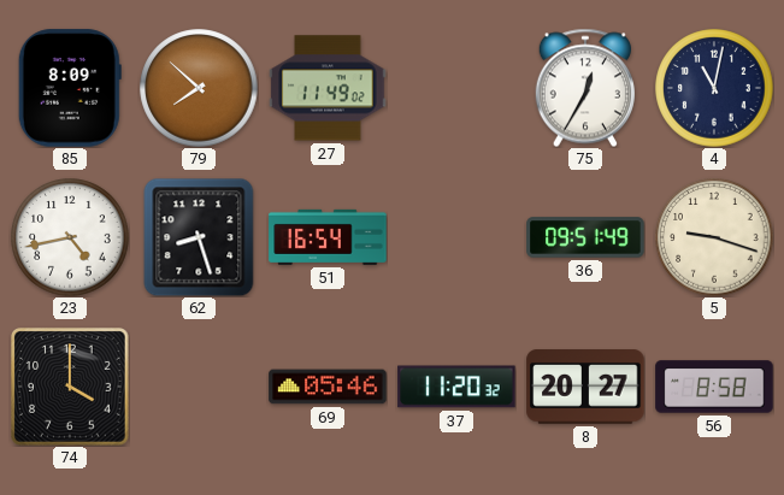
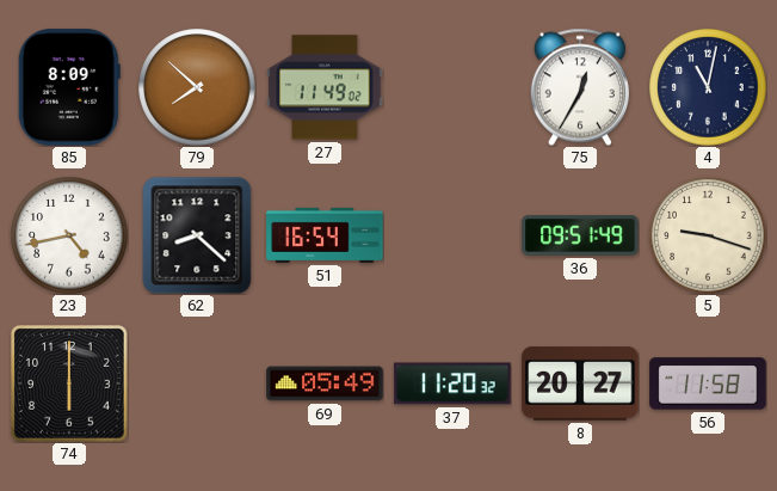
62: 8:27 -> 8:22
74: 4:00 -> 6:00
69: 05:46 -> 05:49
56: 8:58 -> 11:58
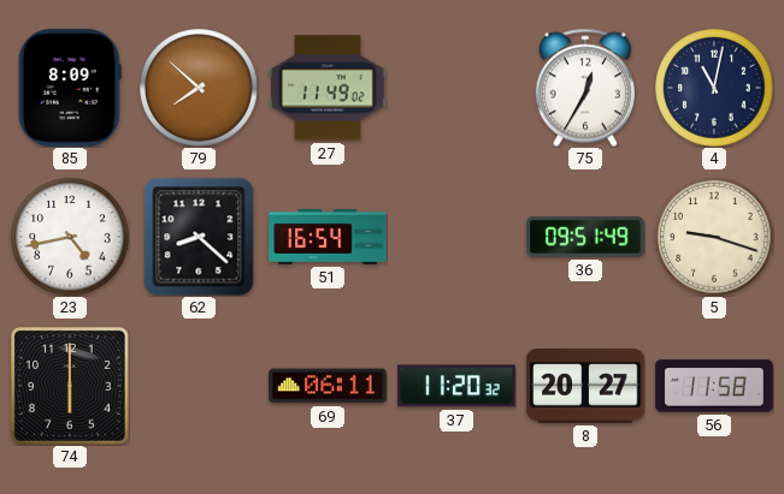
69: 05:49 -> 06:11
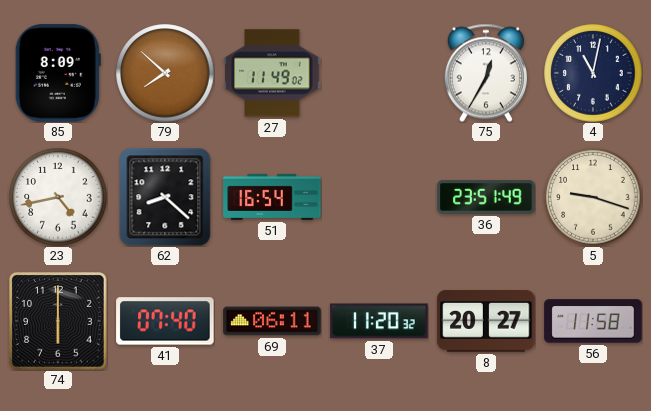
36: 09:51 -> 23:51
41: none -> 07:40
